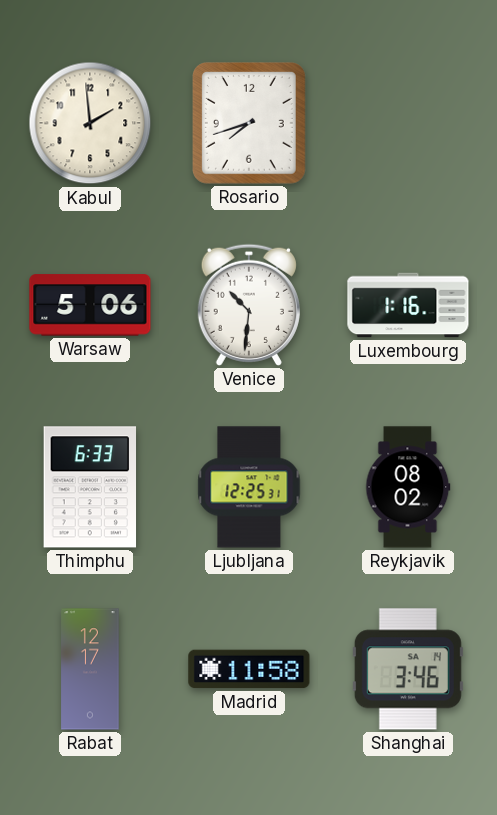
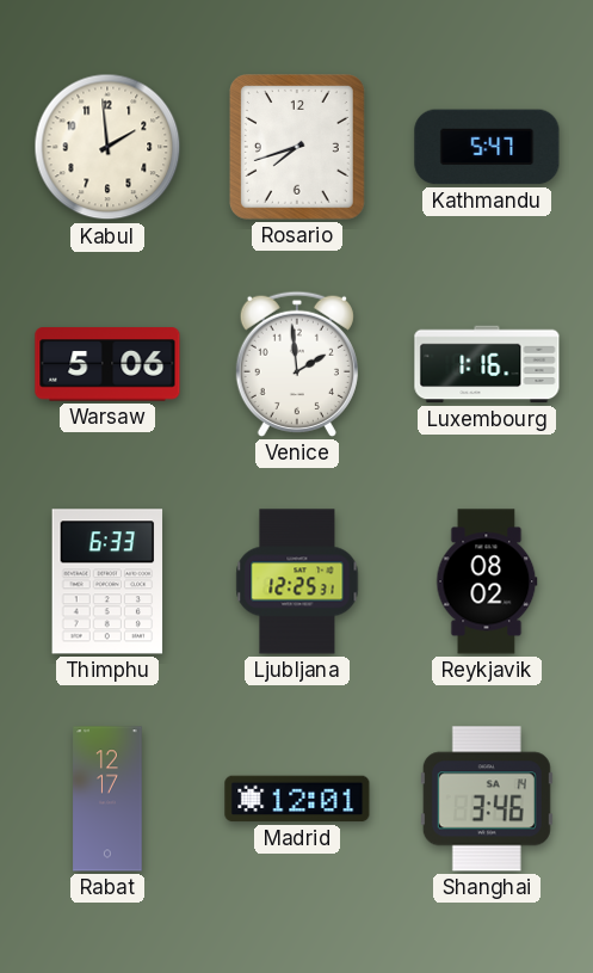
Kathmandu: none -> 5:47
Venice: 10:31 -> 1:59
Madrid: 11:58 -> 12:01
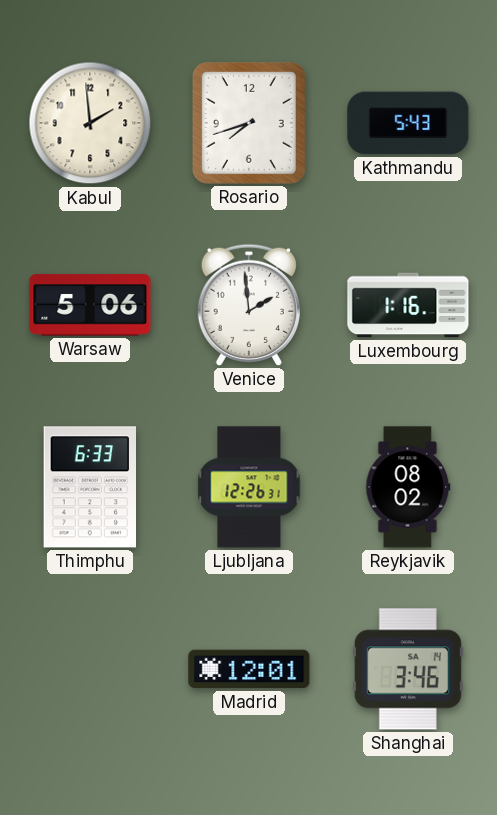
Kathmandu: 5:47 -> 5:43
Ljubljana: 12:25 -> 12:26
Rabat: 12:17 -> none
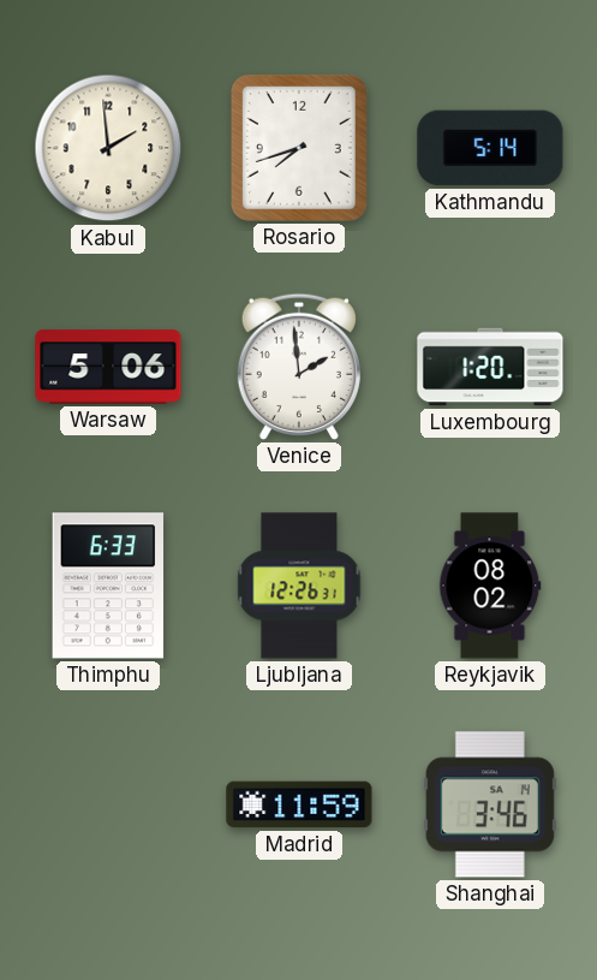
Kathmandu: 5:43 -> 5:14
Luxembourg: 1:16 -> 1:20
Madrid: 12:01 -> 11:59
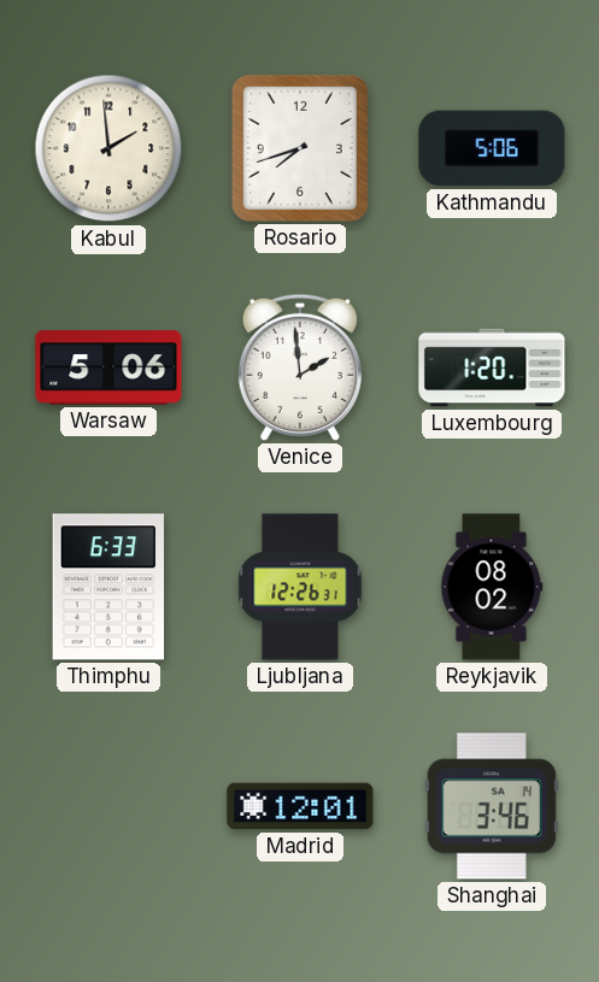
Kathmandu: 5:14 -> 5:06
Madrid: 11:59 -> 12:01
